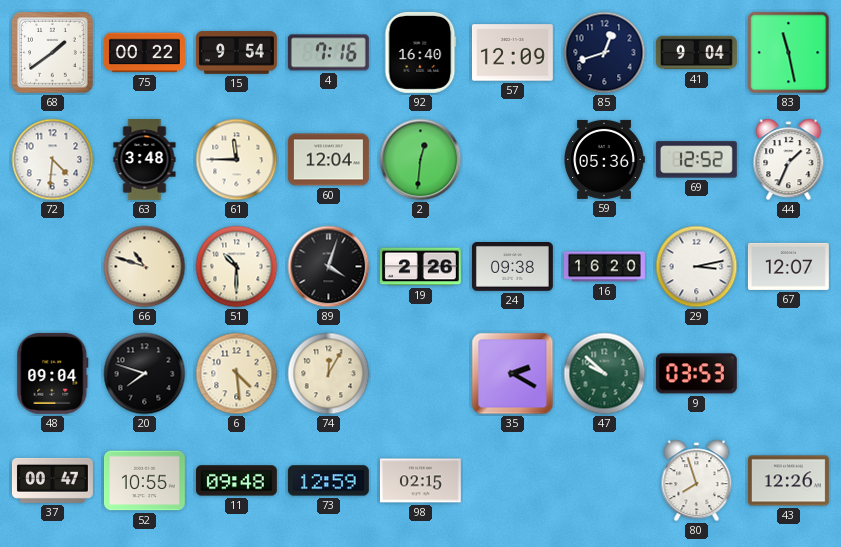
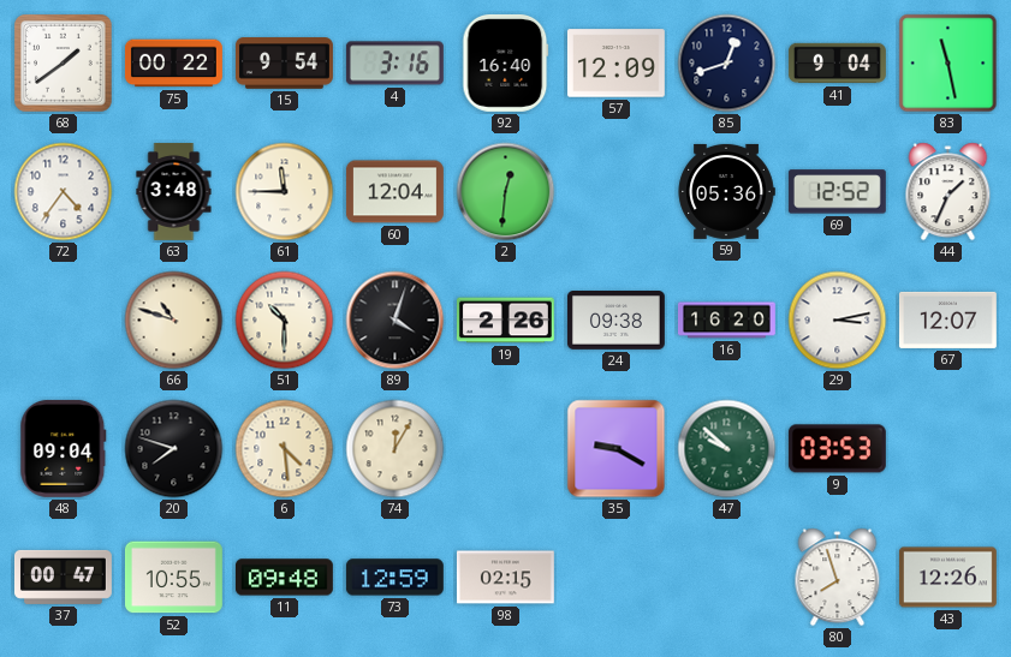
4: 7:16 -> 3:16
72: 4:31 -> 4:36
35: 2:20 -> 9:20
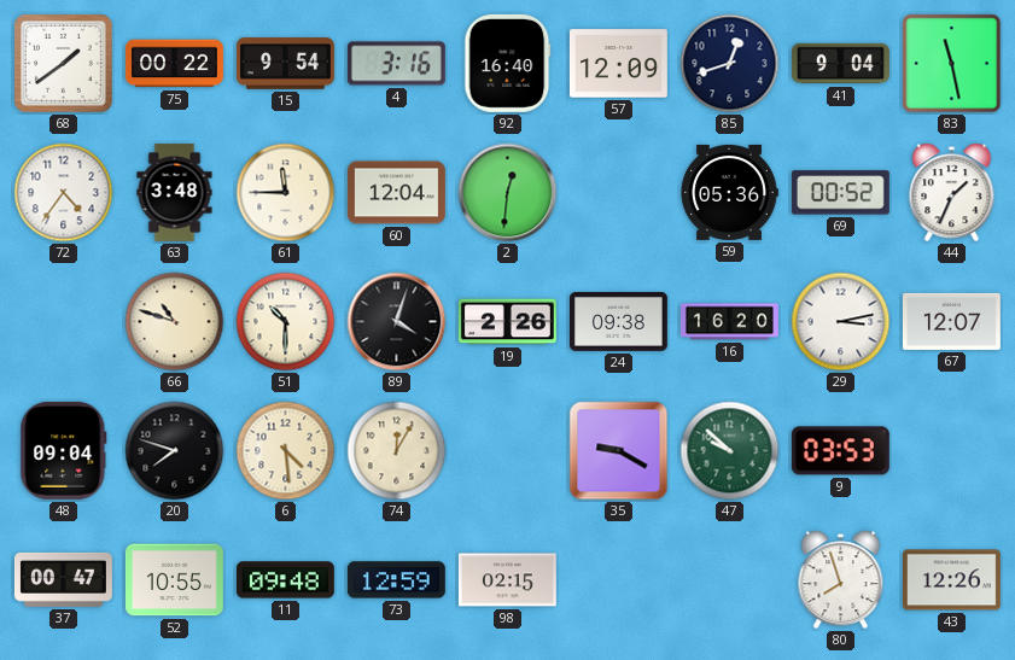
69: 12:52 -> 00:52
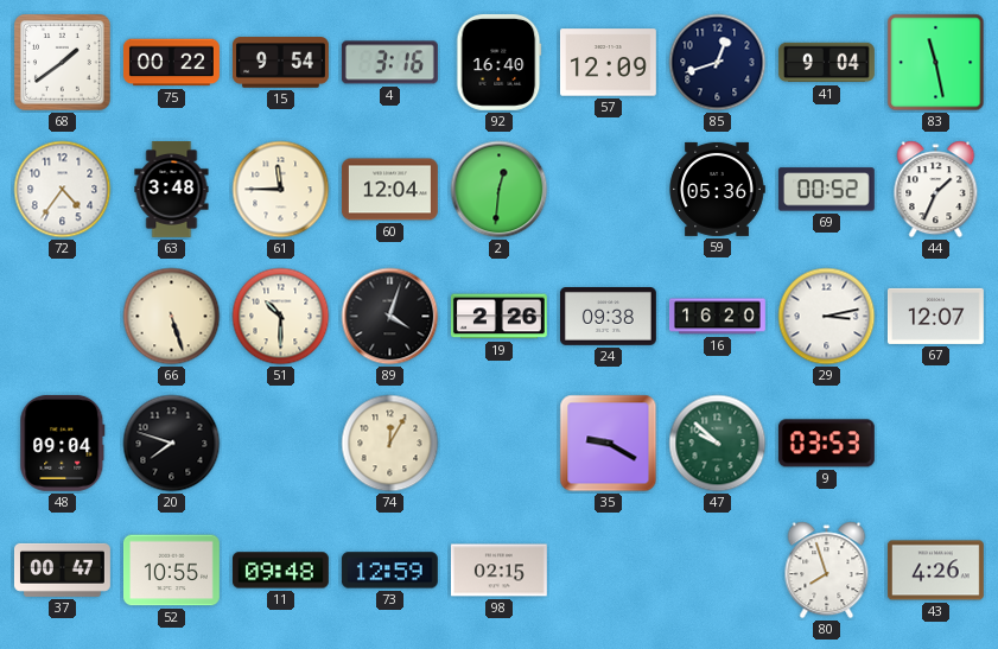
66: 10:48 -> 5:27
6: 4:29 -> none
43: 12:26 -> 4:26
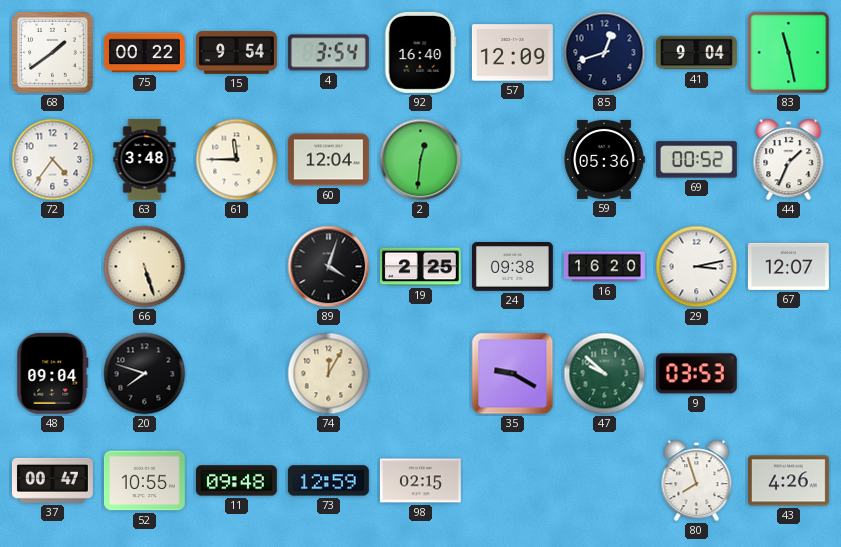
4: 3:16 -> 3:54
51: 10:30 -> none
19: 2:26 -> 2:25
